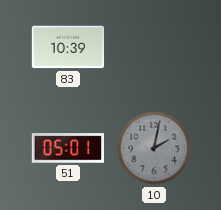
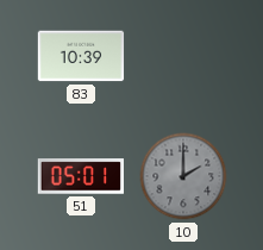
10: 2:02 -> 2:00
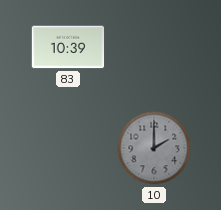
51: 05:01 -> none
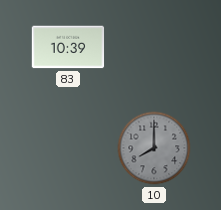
10: 2:00 -> 8:00
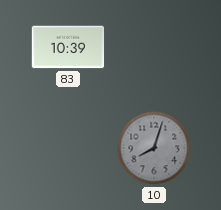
10: 8:00 -> 8:03
